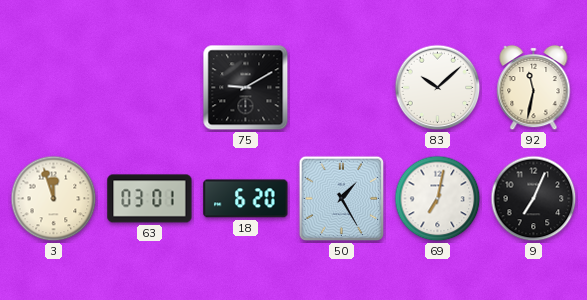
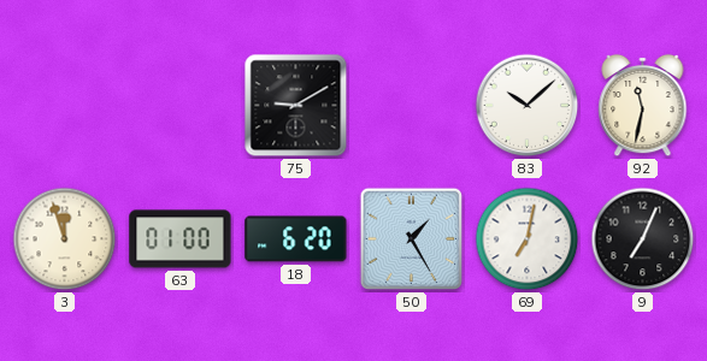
63: 03:01 -> 01:00
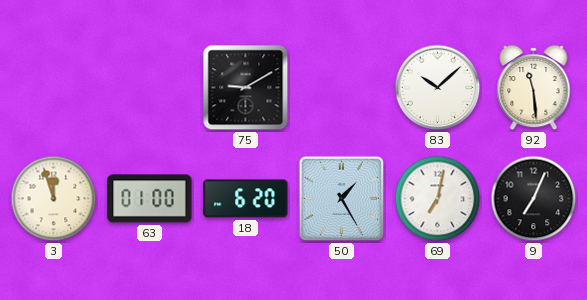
92: 11:32 -> 11:29
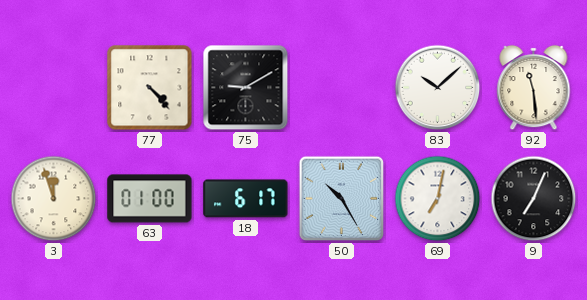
77: none -> 4:23
18: 6:20 -> 6:17
50: 1:25 -> 10:25
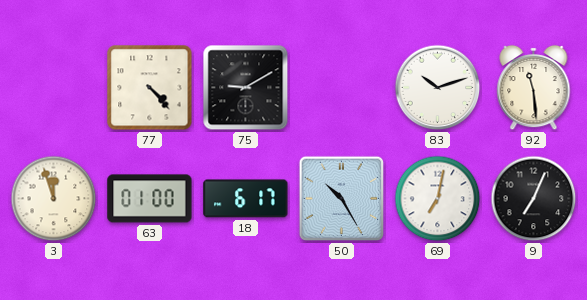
83: 10:08 -> 10:12
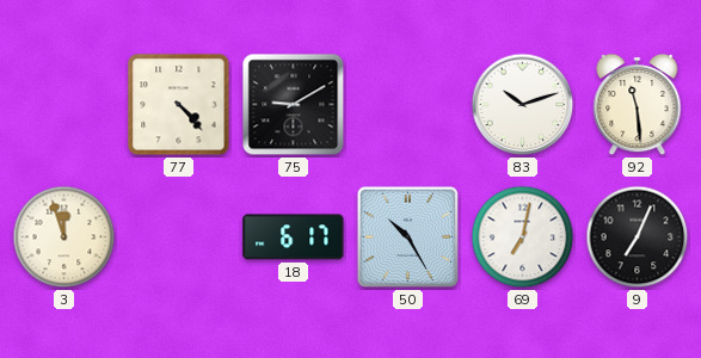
63: 01:00 -> none
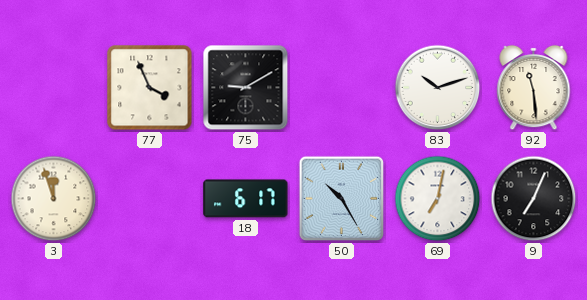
77: 4:23 -> 3:56
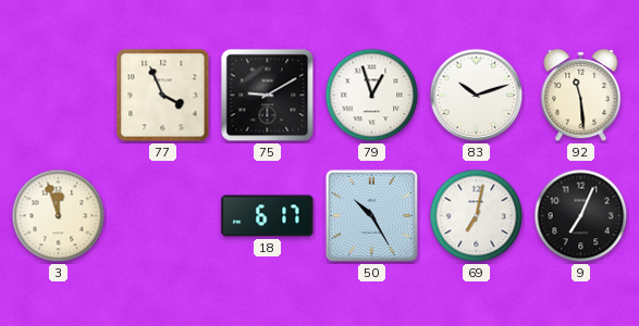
79: none -> 12:57
